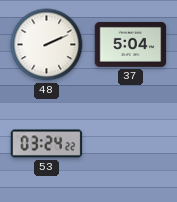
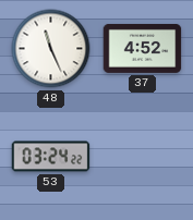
48: 2:11 -> 11:26
37: 5:04 -> 4:52
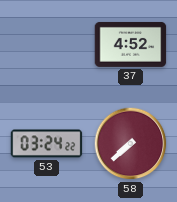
48: 11:26 -> none
58: none -> 7:38
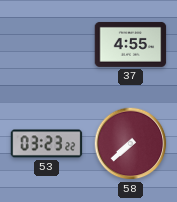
37: 4:52 -> 4:55
53: 03:24 -> 03:23
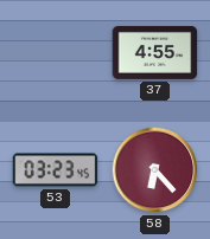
53: 03:23:22 -> 03:23:45
58: 7:38 -> 6:23
